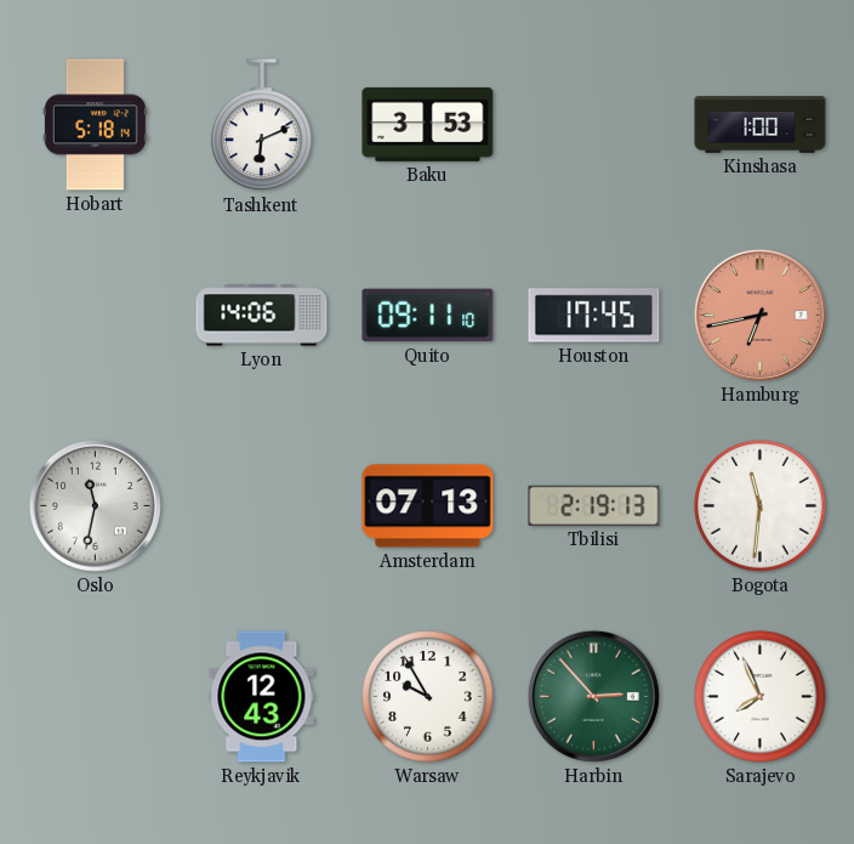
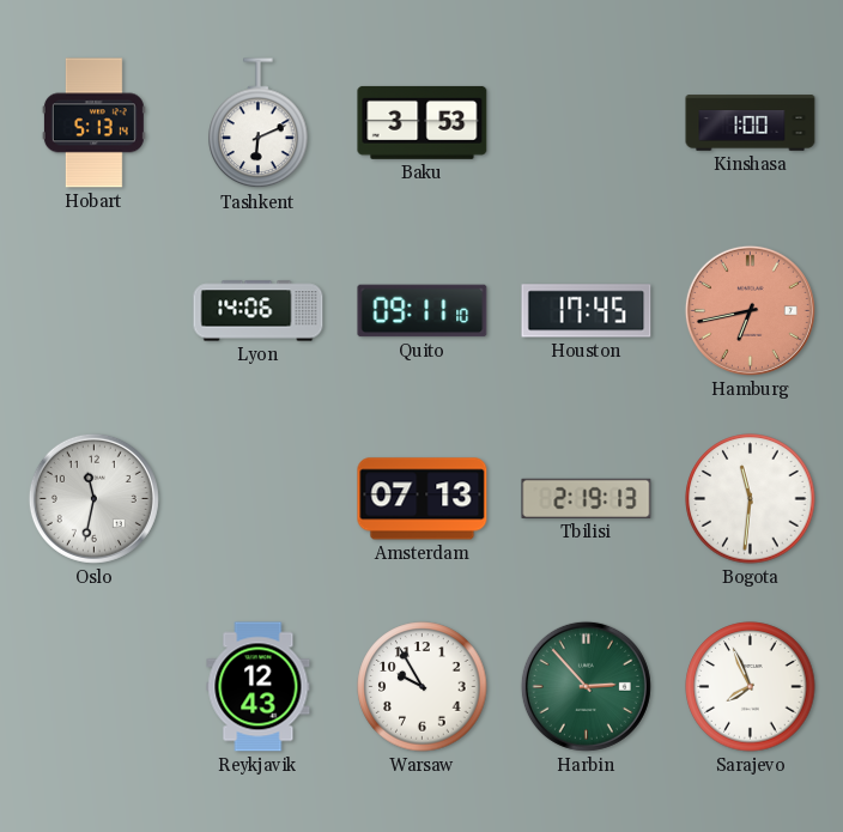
Hobart: 5:18 -> 5:13
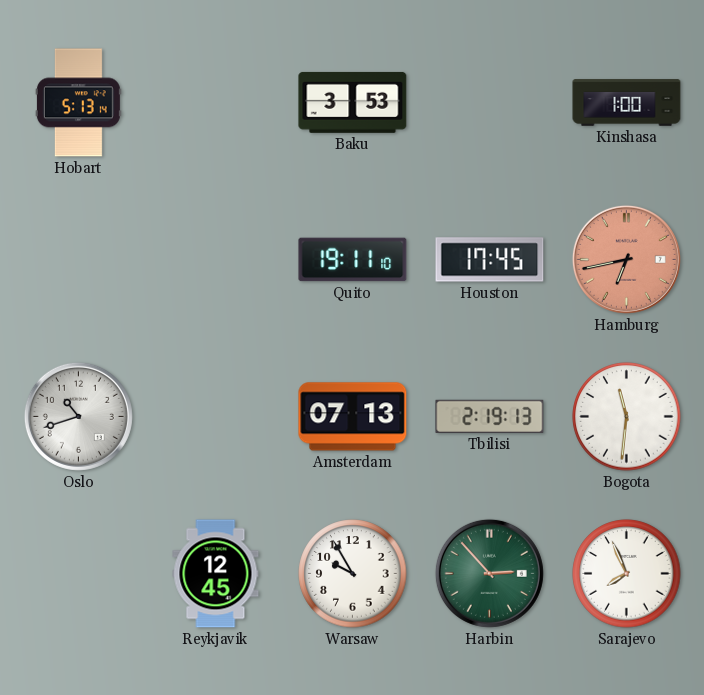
Tashkent: 6:11 -> none
Lyon: 14:06 -> none
Quito: 09:11 -> 19:11
Oslo: 11:32 -> 10:42
Reykjavik: 12:43 -> 12:45
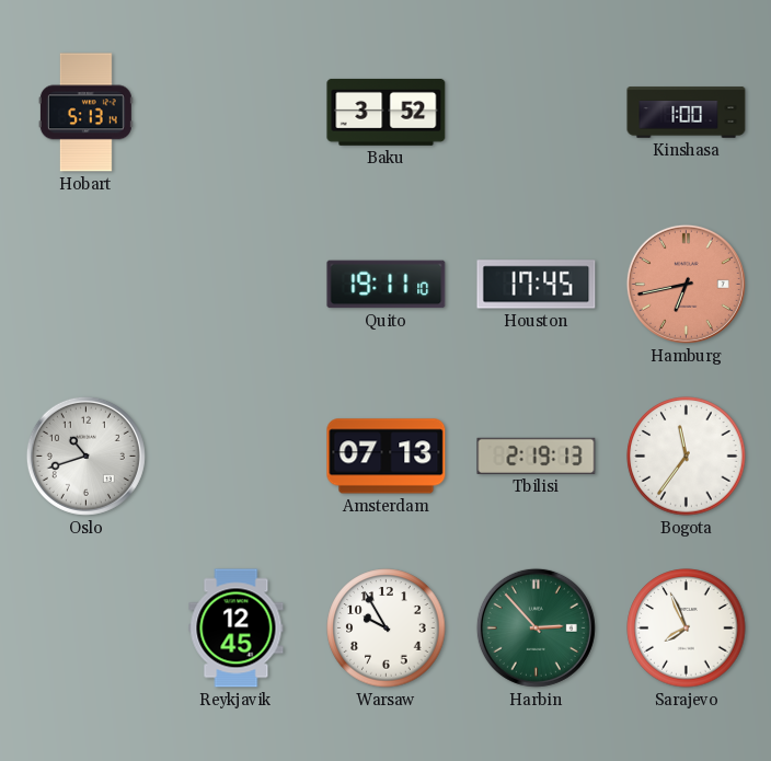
Baku: 3:53 -> 3:52
Bogota: 11:31 -> 11:36
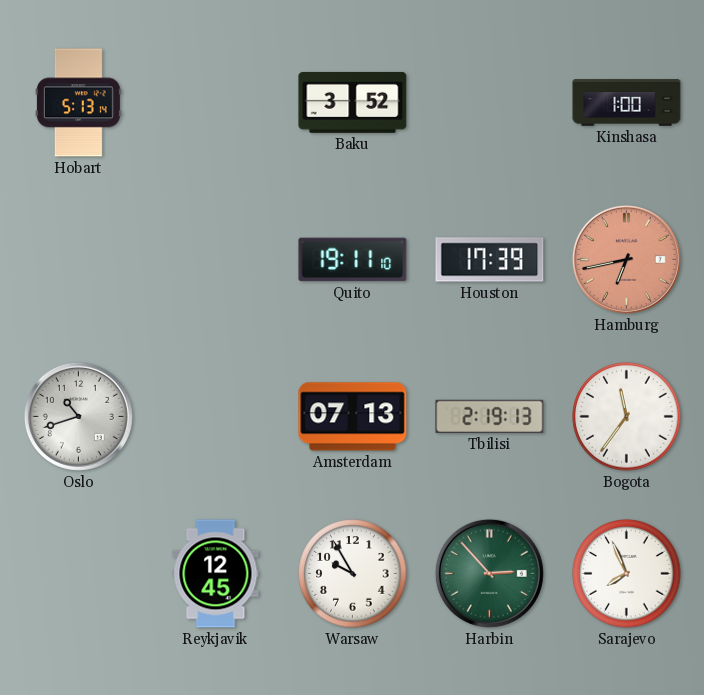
Houston: 17:45 -> 17:39
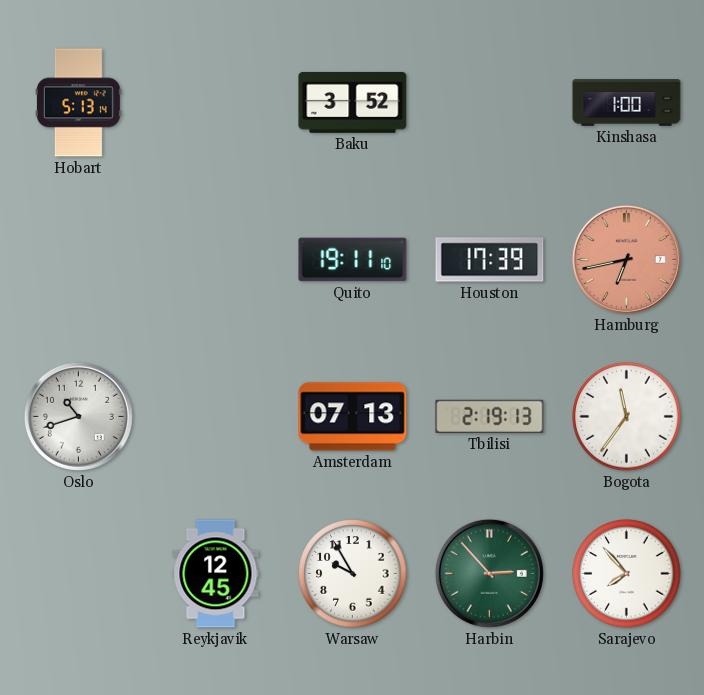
Sarajevo: 7:56 -> 7:53
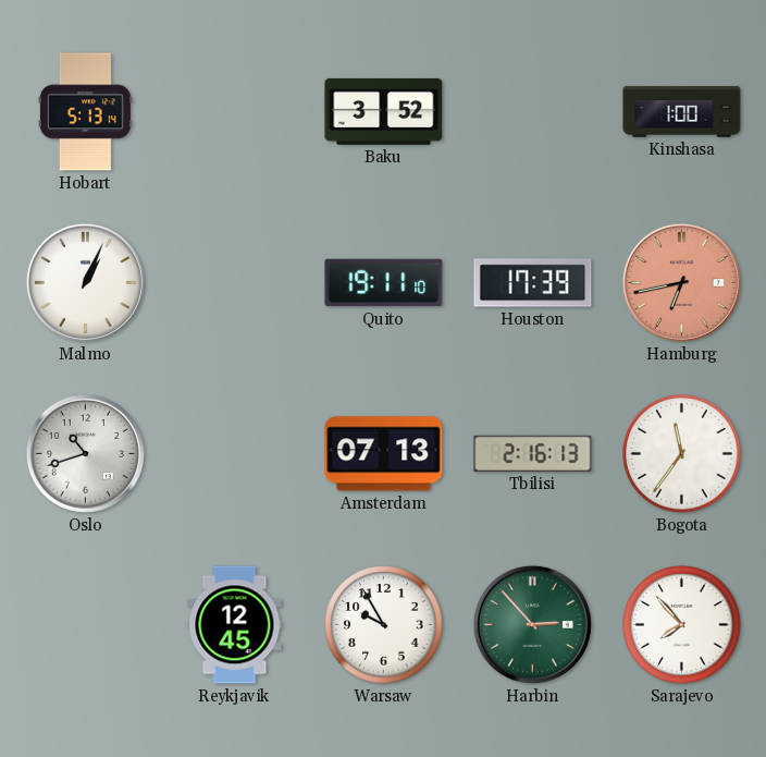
Malmo: none -> 1:04
Tbilisi: 2:19 -> 2:16
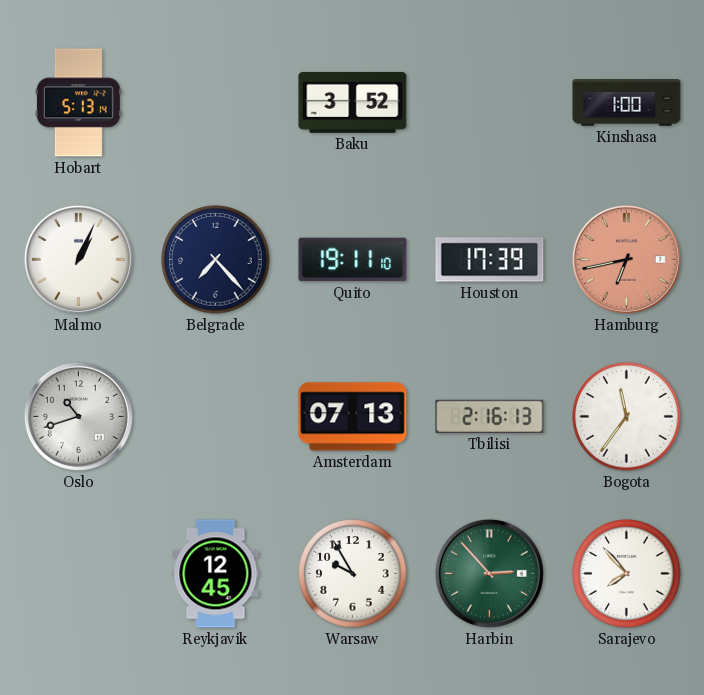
Belgrade: none -> 7:23
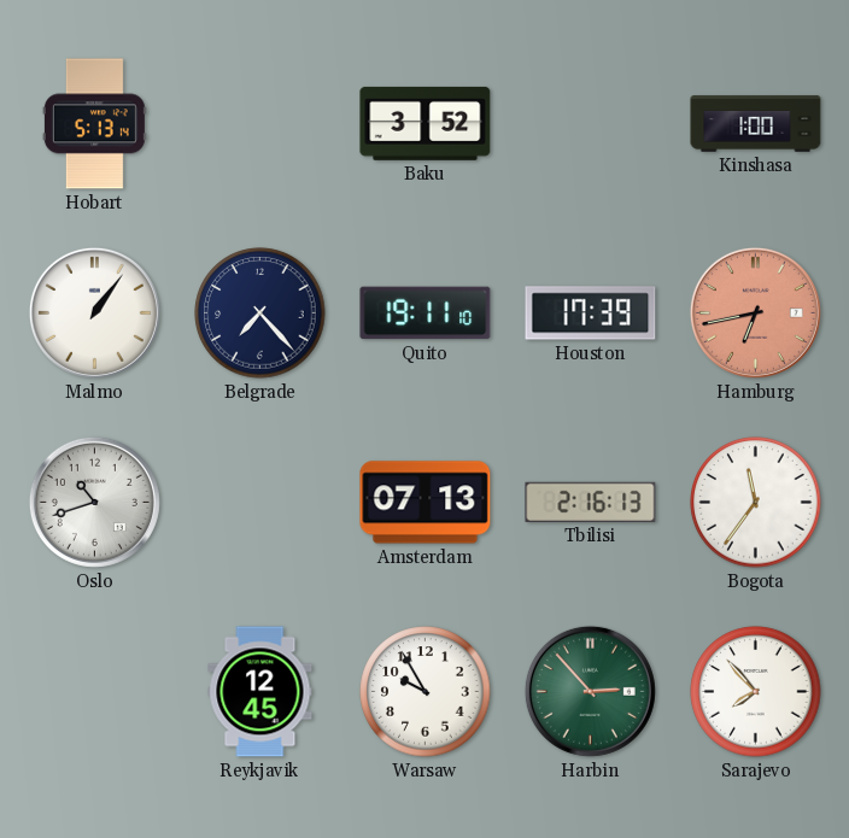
Malmo: 1:04 -> 1:06
